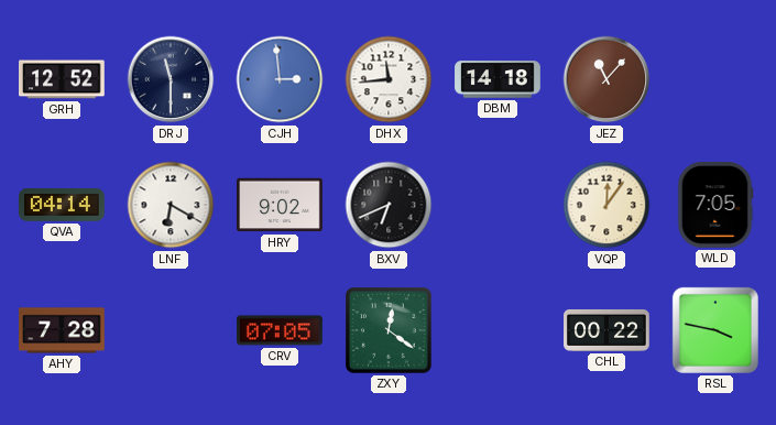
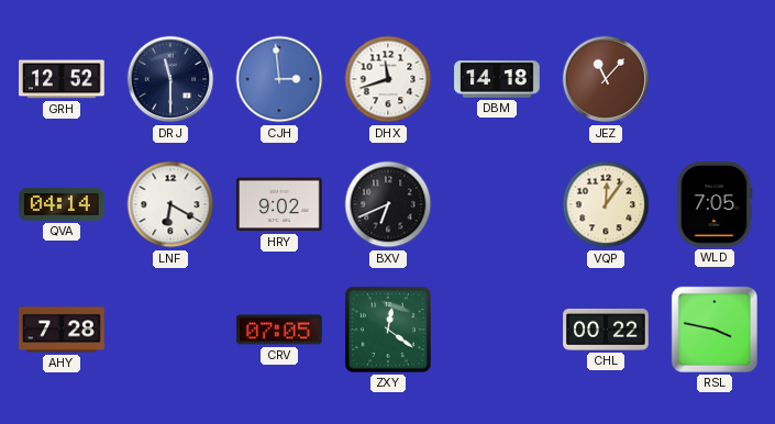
DHX: 11:44 -> 11:42
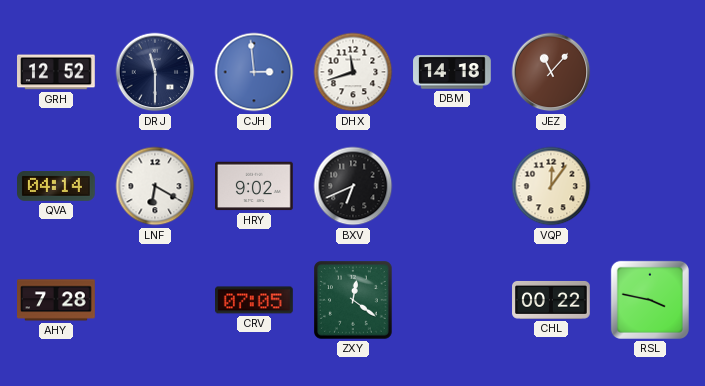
WLD: 7:05 -> none
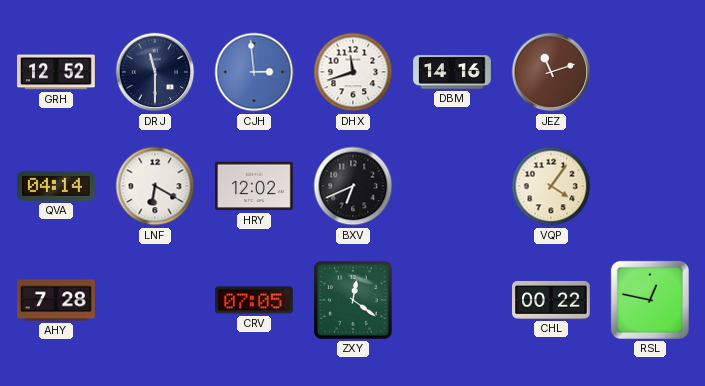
DBM: 14:18 -> 14:16
JEZ: 11:07 -> 11:12
HRY: 9:02 -> 12:02
VQP: 12:06 -> 4:06
RSL: 3:47 -> 12:47
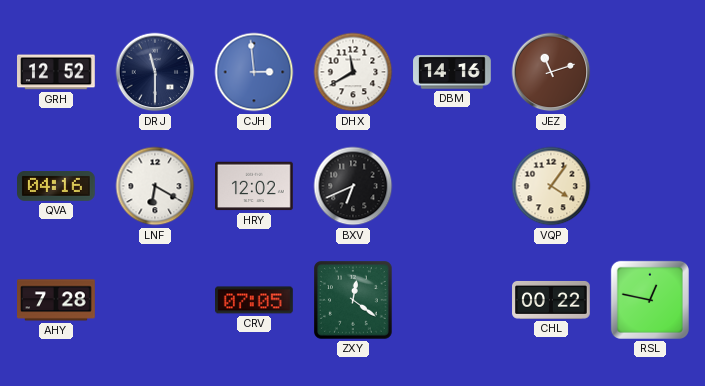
DHX: 11:42 -> 11:40
QVA: 04:14 -> 04:16
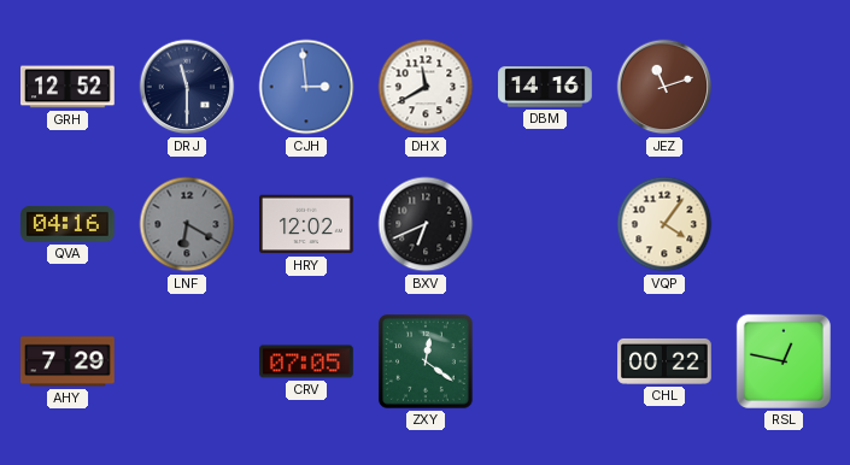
LNF dial: white -> grey
AHY: 7:28 -> 7:29
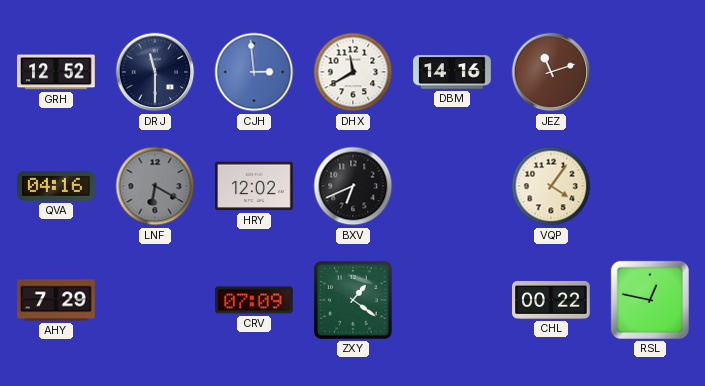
CRV: 07:05 -> 07:09
ZXY: 12:21 -> 1:21
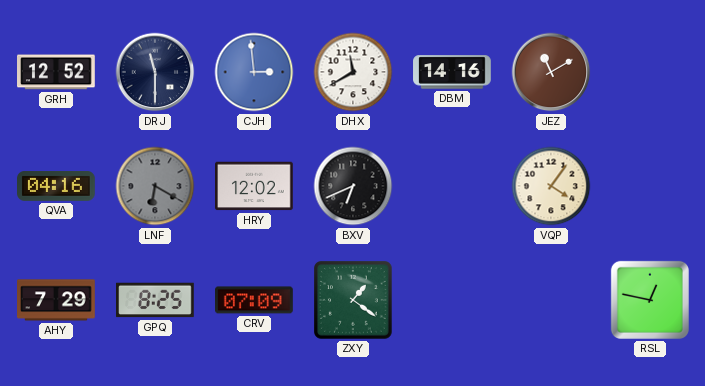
JEZ: 11:12 -> 11:10
GPQ: none -> 8:25
CHL: 00:22 -> none
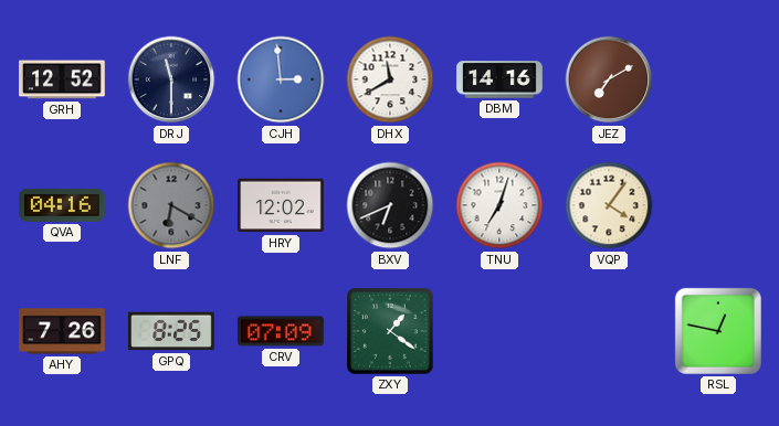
JEZ: 11:10 -> 7:10
TNU: none -> 7:03
AHY: 7:29 -> 7:26
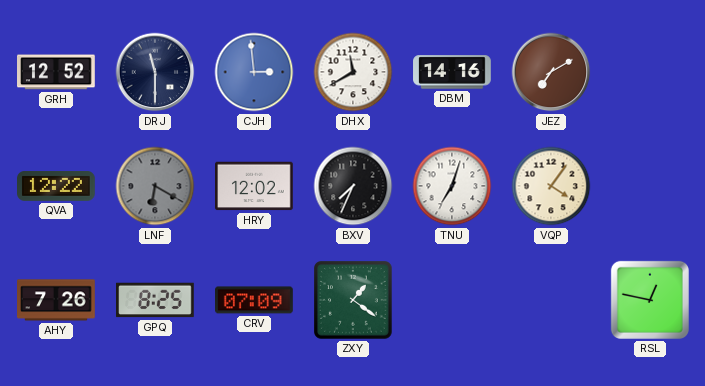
QVA: 04:16 -> 12:22
BXV: 6:41 -> 7:34
